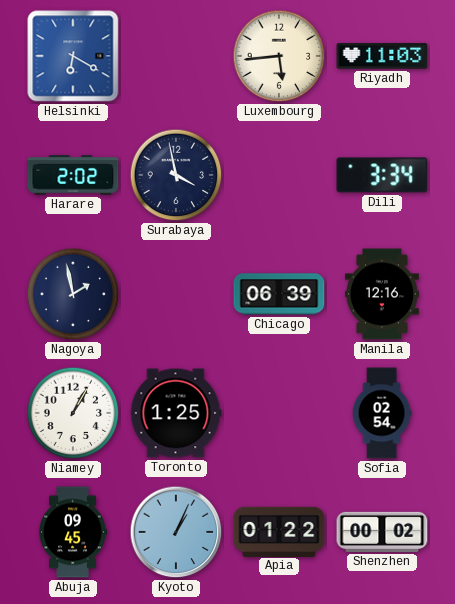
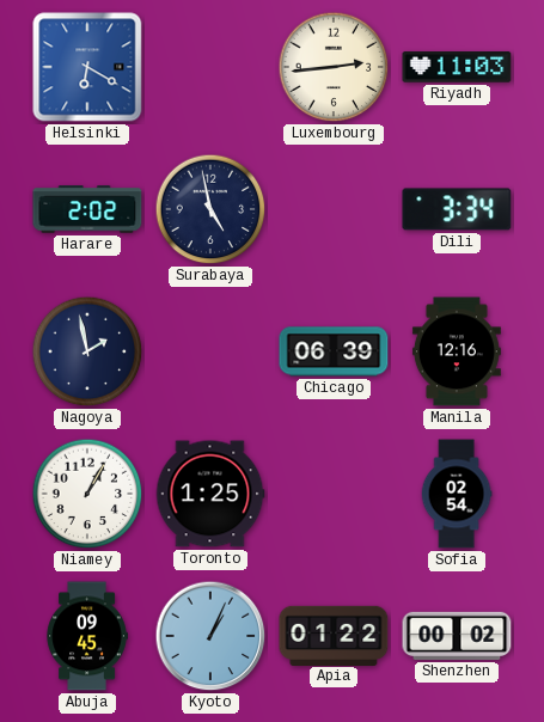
Luxembourg: 5:44 -> 2:44
Surabaya: 3:58 -> 4:58
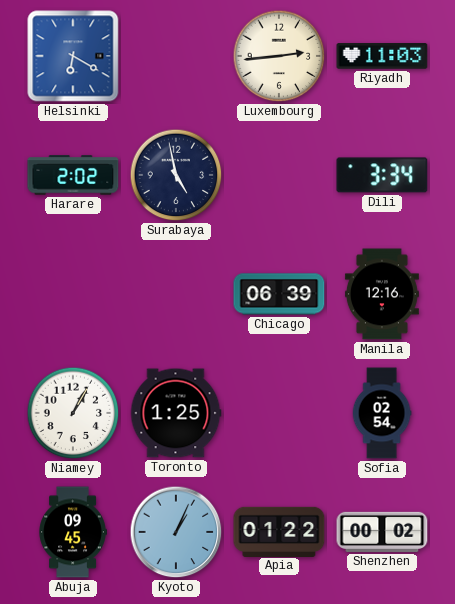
Nagoya: 1:58 -> none
